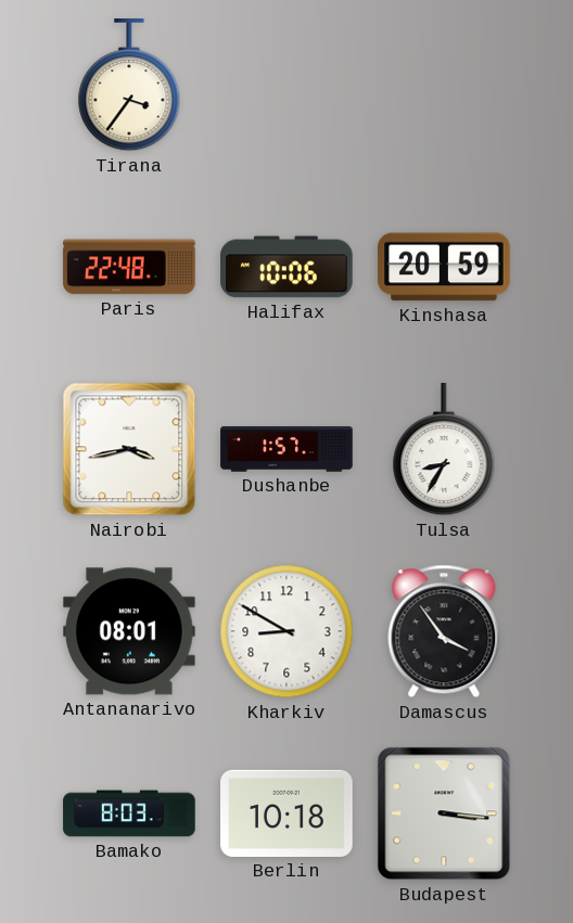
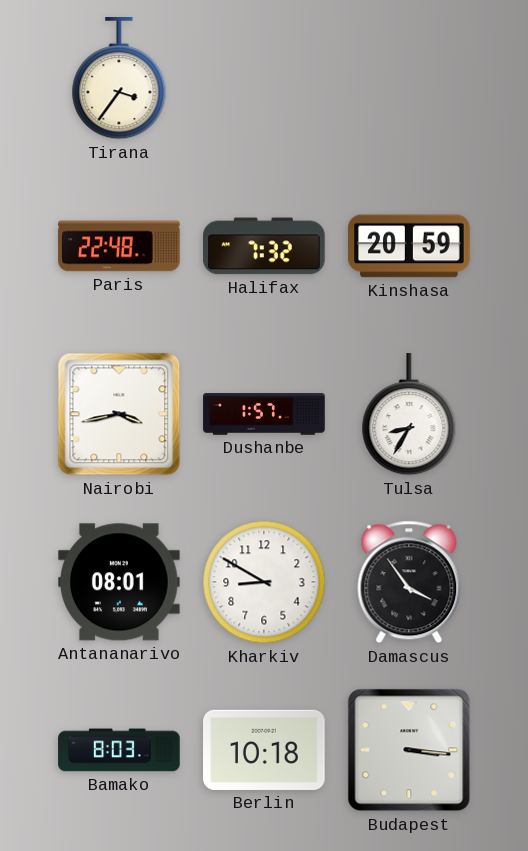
Halifax: 10:06 -> 7:32
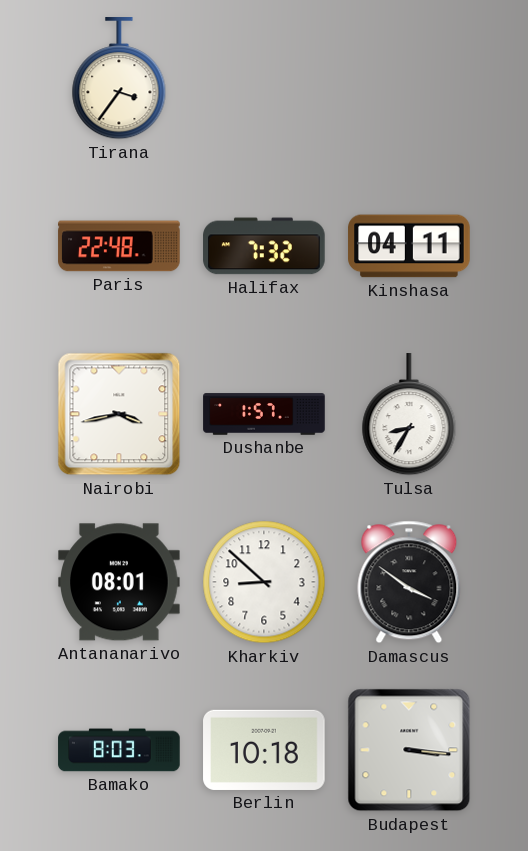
Kinshasa: 20:59 -> 04:11
Kharkiv: 8:50 -> 8:52
Damascus: 3:54 -> 3:51
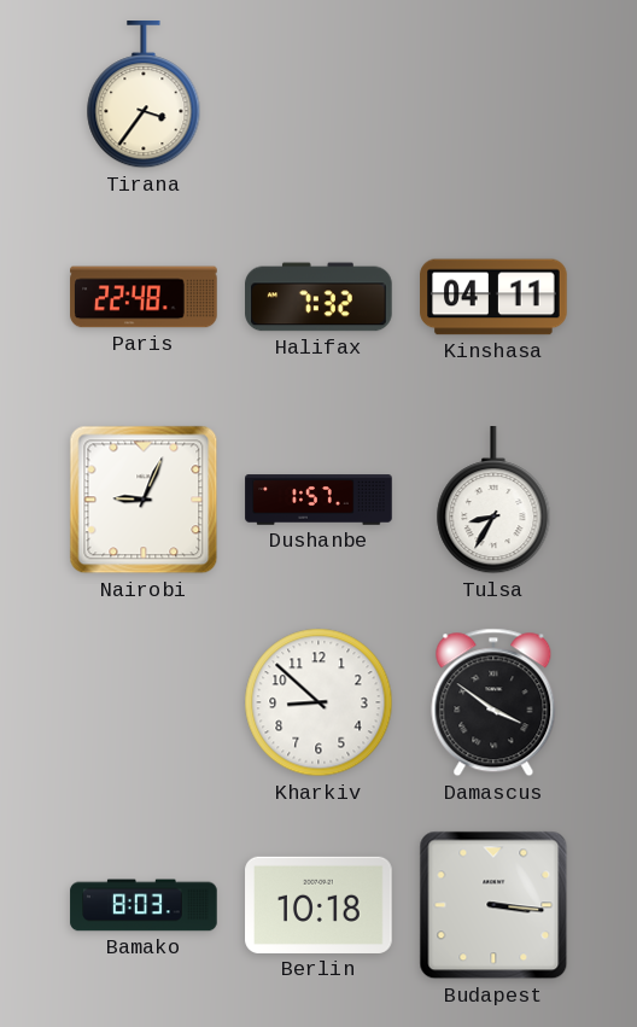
Nairobi: 3:43 -> 9:04
Antananarivo: 08:01 -> none
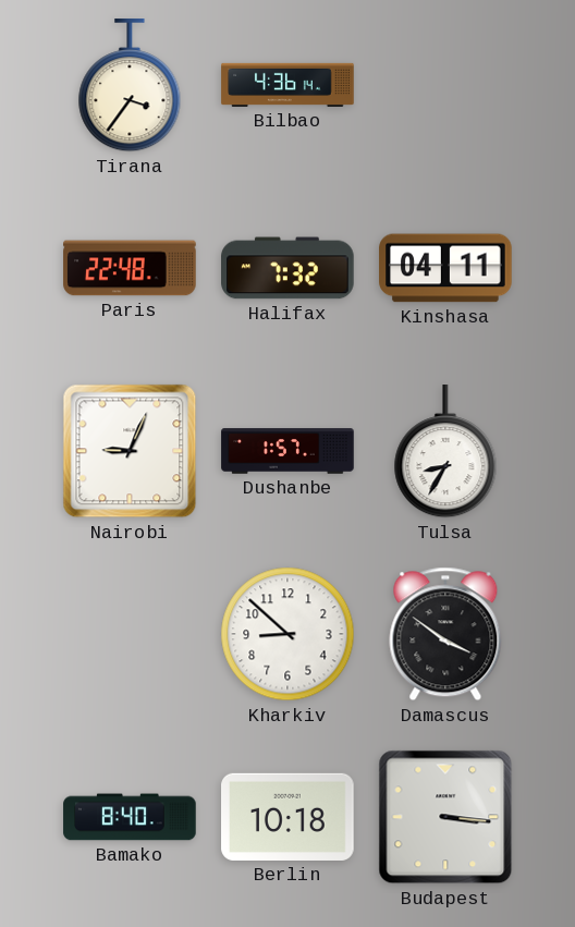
Bilbao: none -> 4:36
Bamako: 8:03 -> 8:40
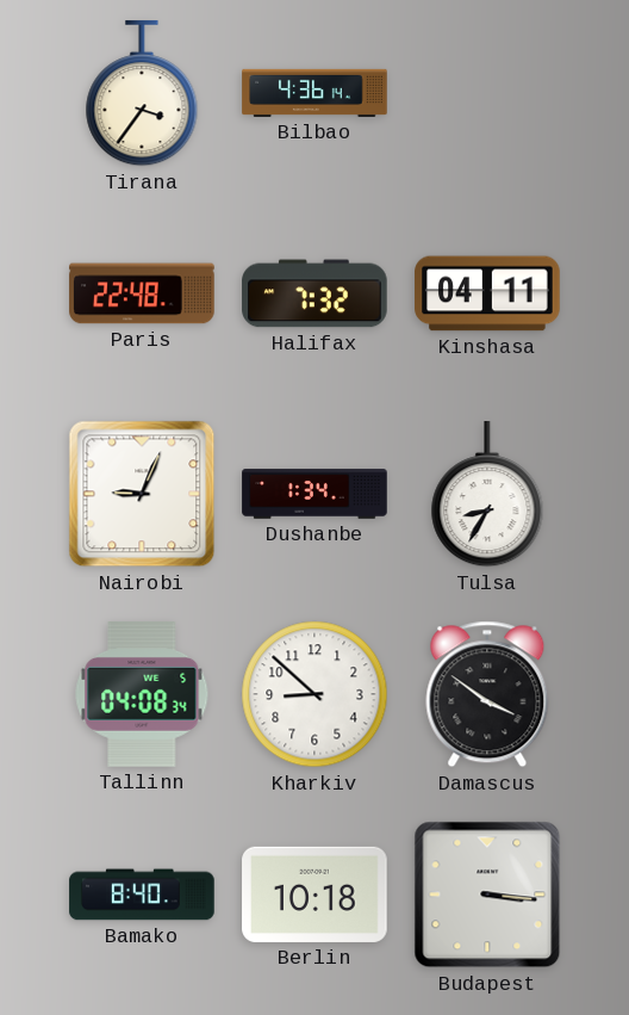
Dushanbe: 1:57 -> 1:34
Tallinn: none -> 04:08
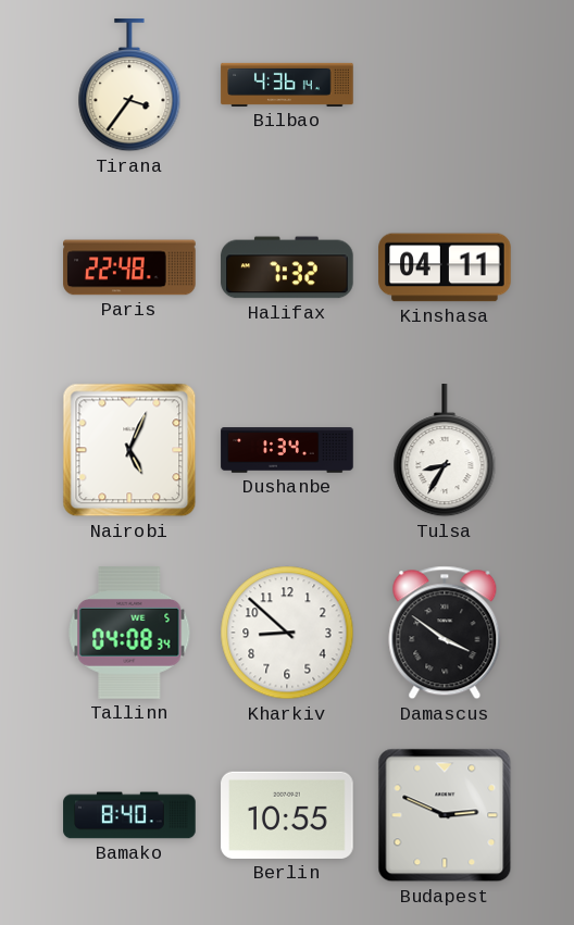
Nairobi: 9:04 -> 5:04
Berlin: 10:18 -> 10:55
Budapest: 3:16 -> 2:49
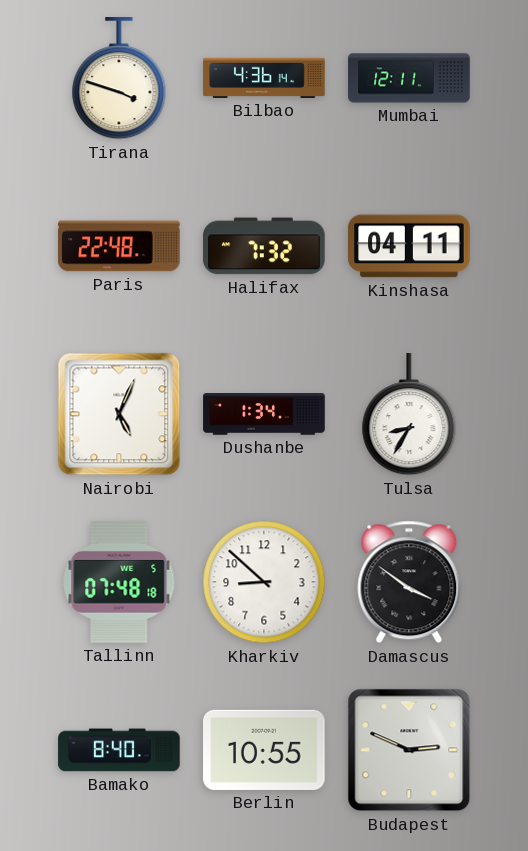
Tirana: 3:36 -> 3:48
Mumbai: none -> 12:11
Tallinn: 04:08 -> 07:48
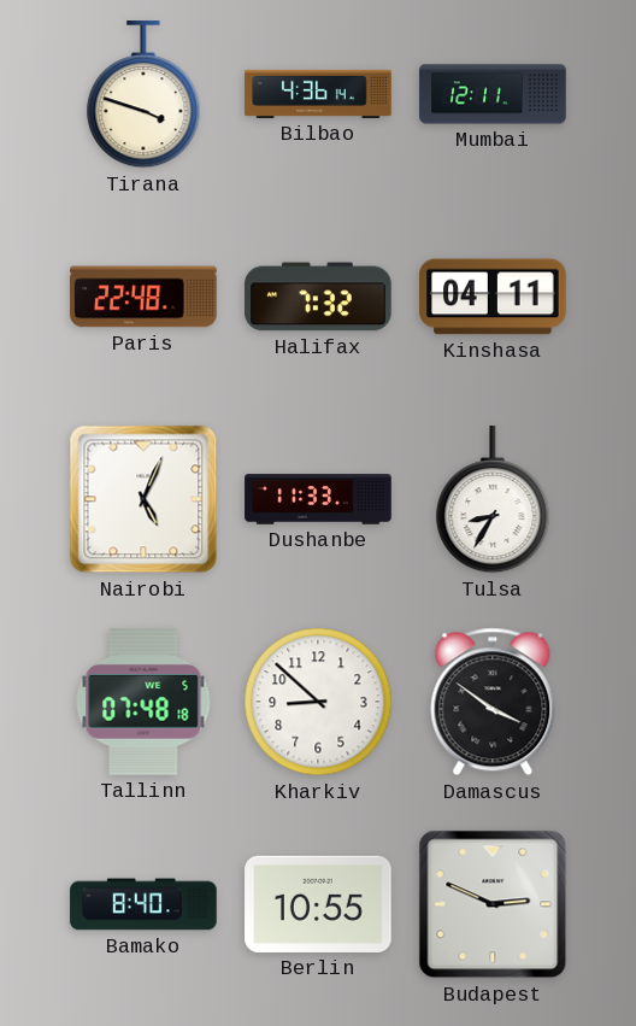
Dushanbe: 1:34 -> 11:33
